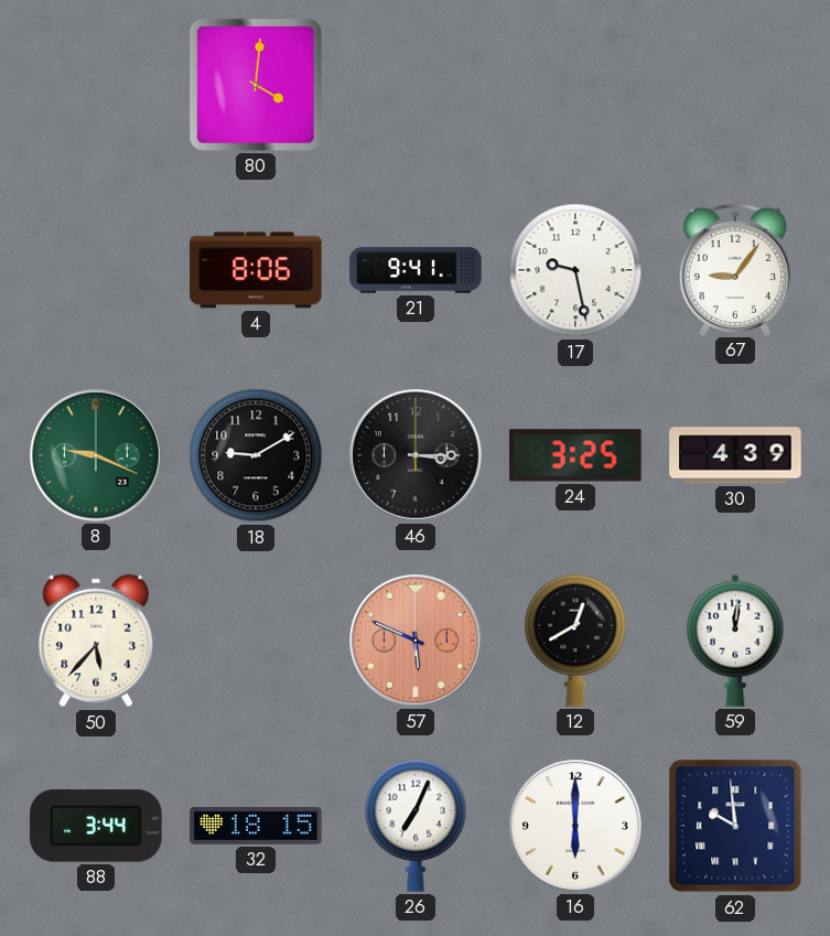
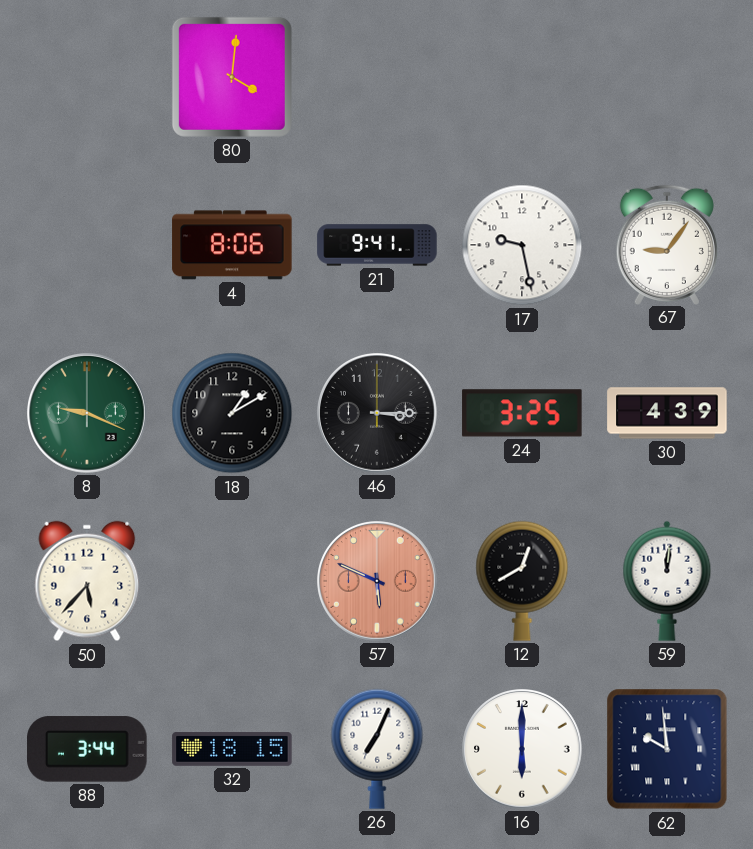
18: 9:10 -> 1:10
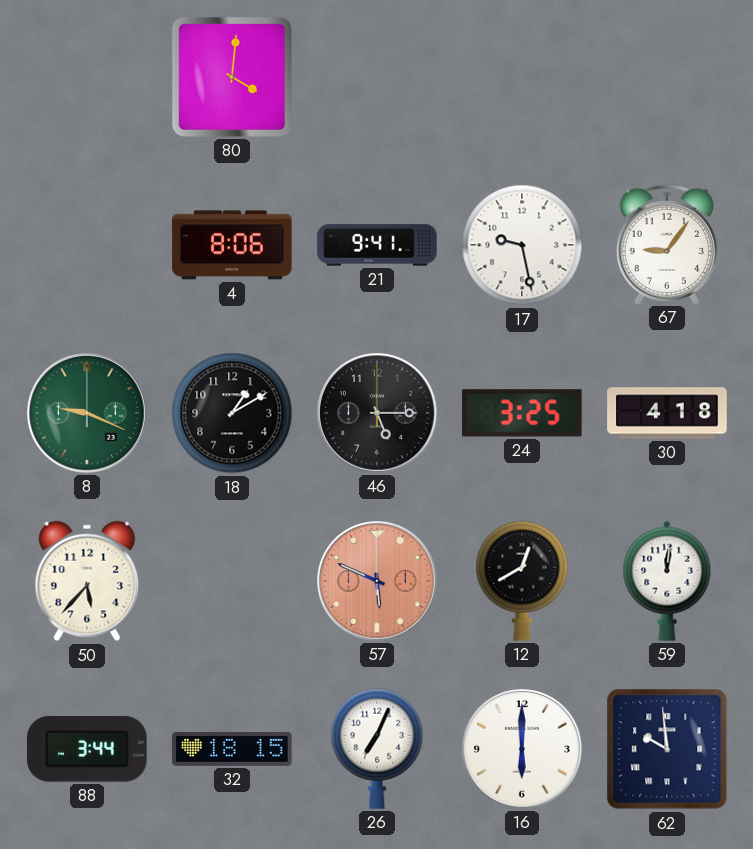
46: 3:15 -> 5:15
30: 4:39 -> 4:18
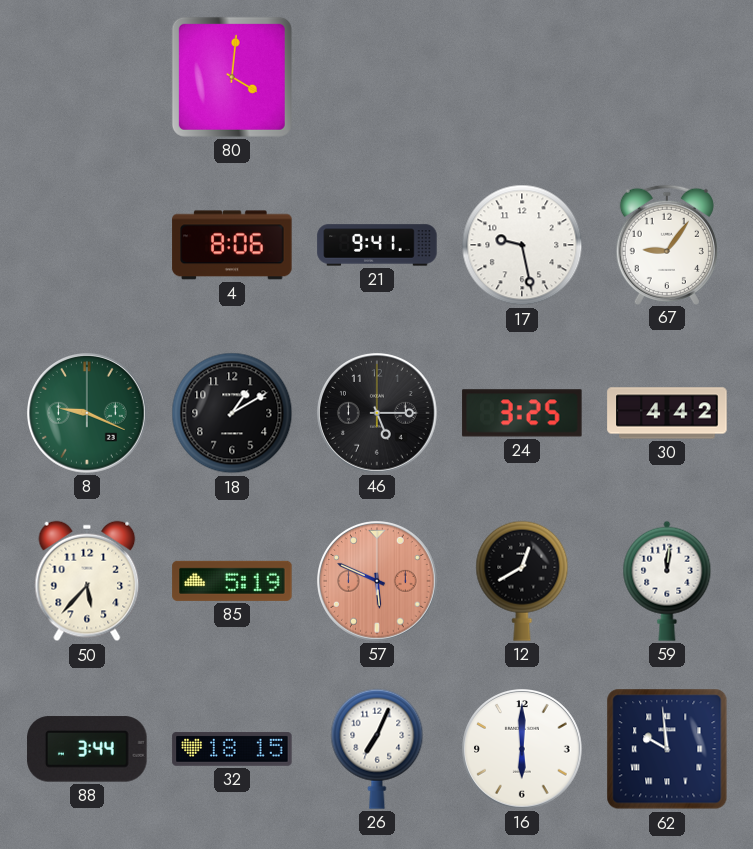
30: 4:18 -> 4:42
85: none -> 5:19
